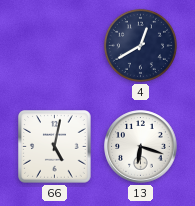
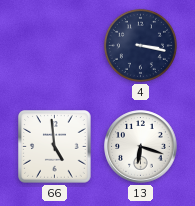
4: 12:40 -> 3:17
66: 5:02 -> 4:59
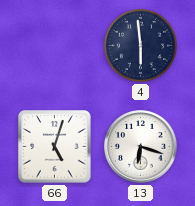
4: 3:17 -> 5:59
66: 4:59 -> 5:03
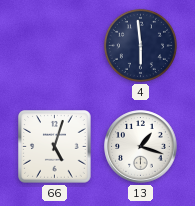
13: 6:18 -> 1:18
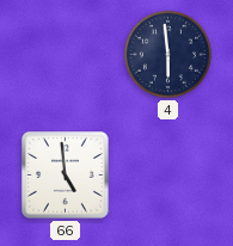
66: 5:03 -> 4:59
13: 1:18 -> none
